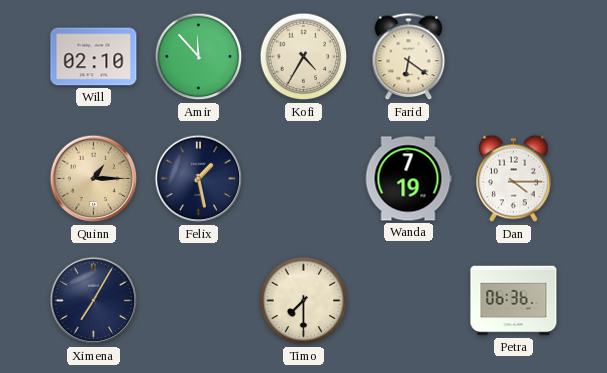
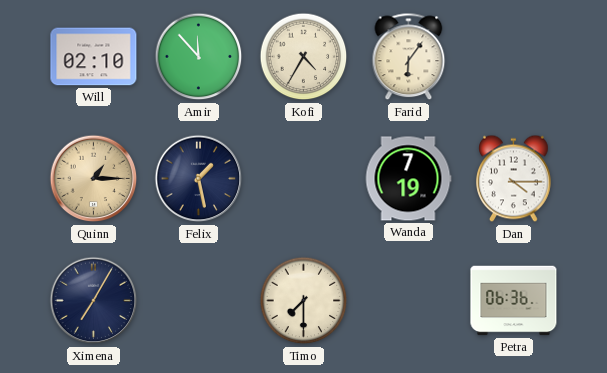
Farid: 6:21 -> 6:06
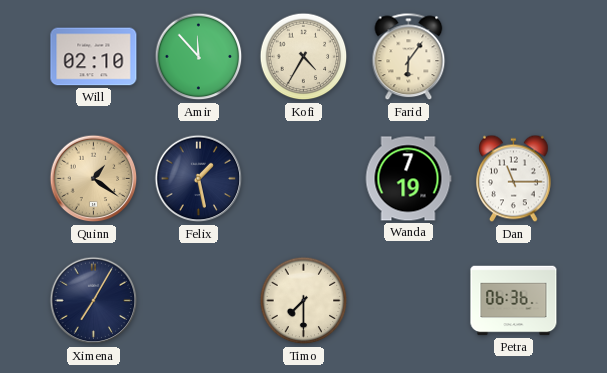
Quinn: 1:15 -> 1:21
Dan: 4:15 -> 11:15
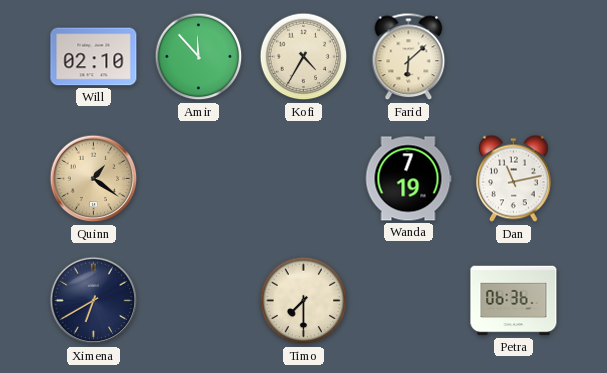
Farid: 6:06 -> 6:08
Felix: 1:28 -> none
Dan: 11:15 -> 11:13
Ximena: 7:05 -> 6:40
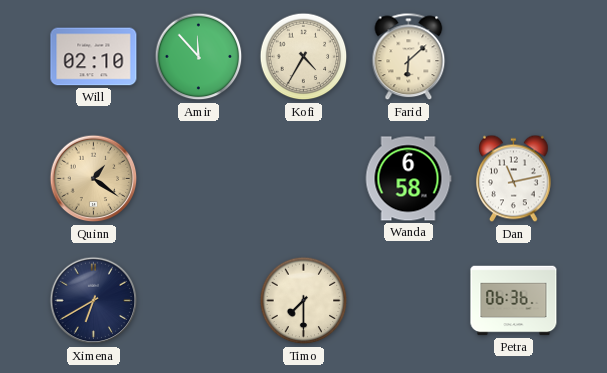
Wanda: 7:19 -> 6:58
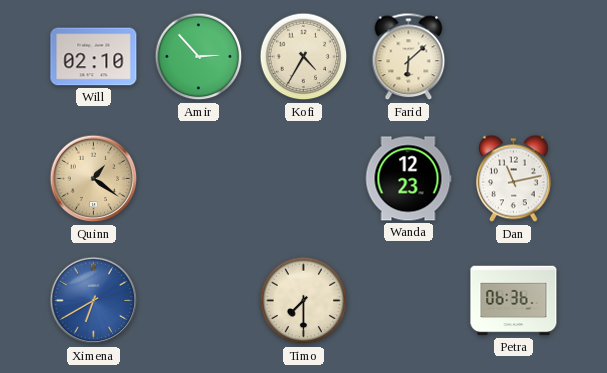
Amir: 11:53 -> 2:53
Wanda: 6:58 -> 12:23
Ximena dial: navy -> blue
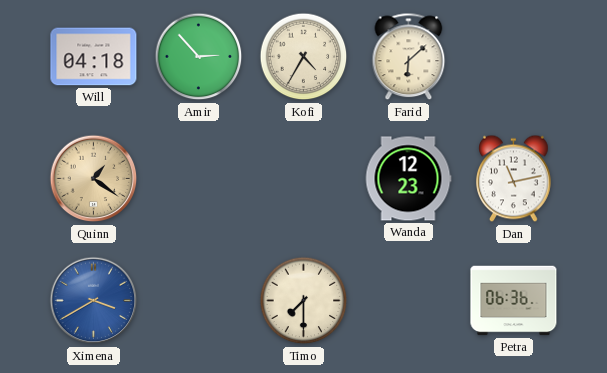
Will: 02:10 -> 04:18
Ximena: 6:40 -> 3:40
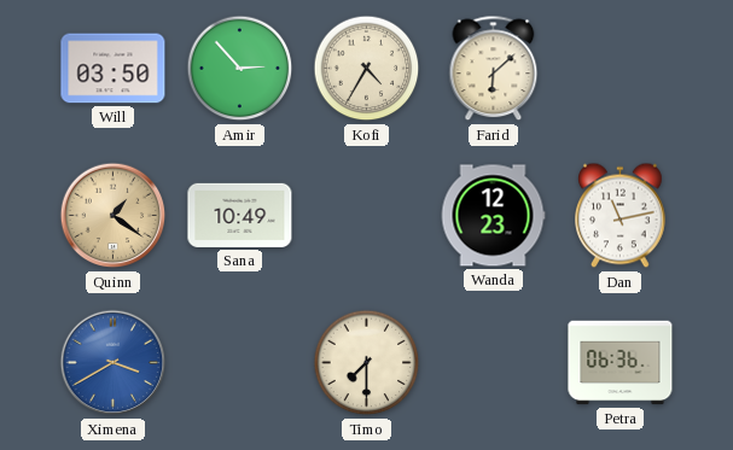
Will: 04:18 -> 03:50
Sana: none -> 10:49
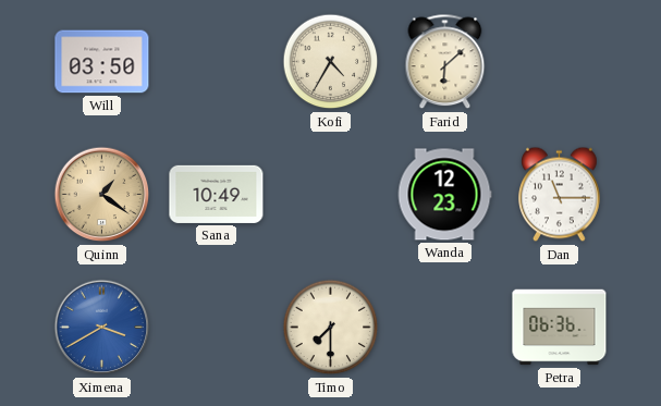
Amir: 2:53 -> none
Dan: 11:13 -> 11:15
